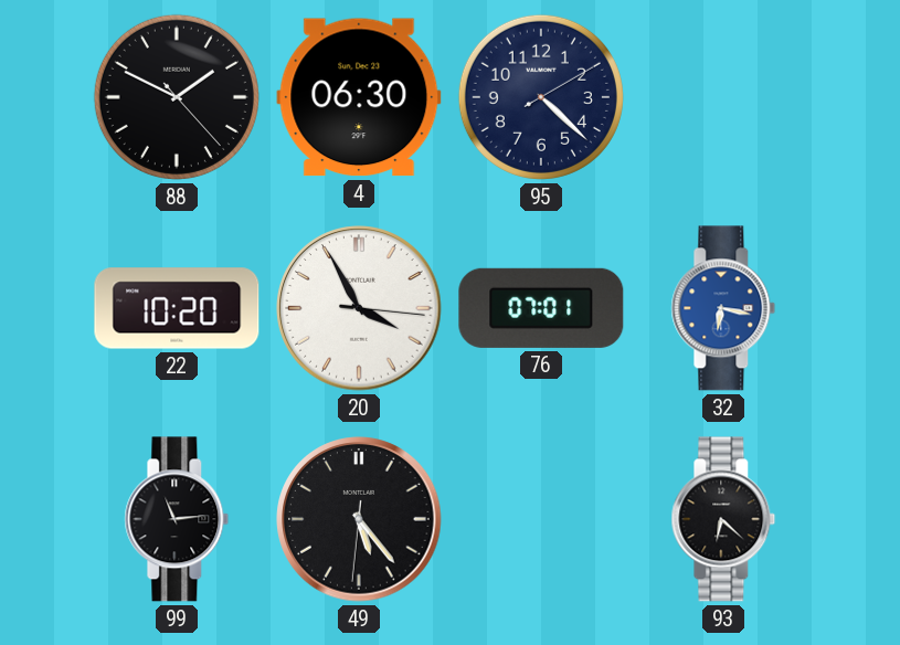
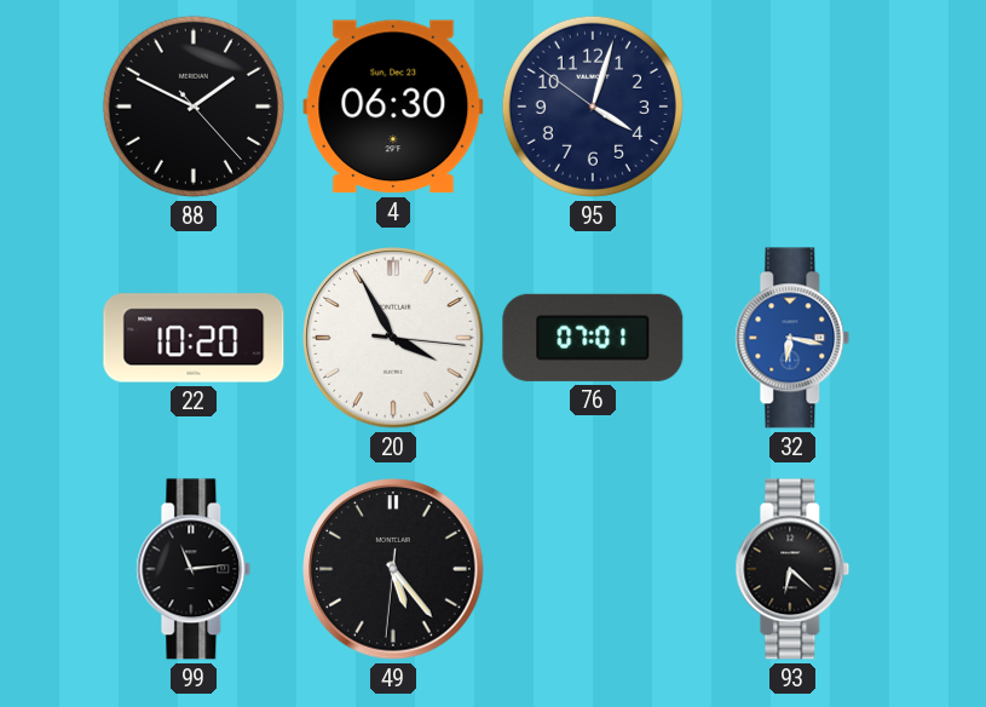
95: 4:22 -> 4:02
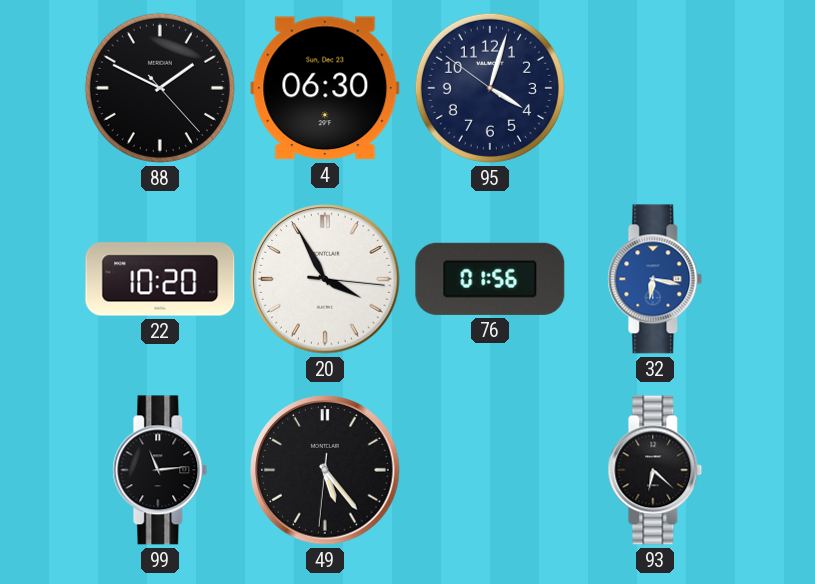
76: 07:01 -> 01:56
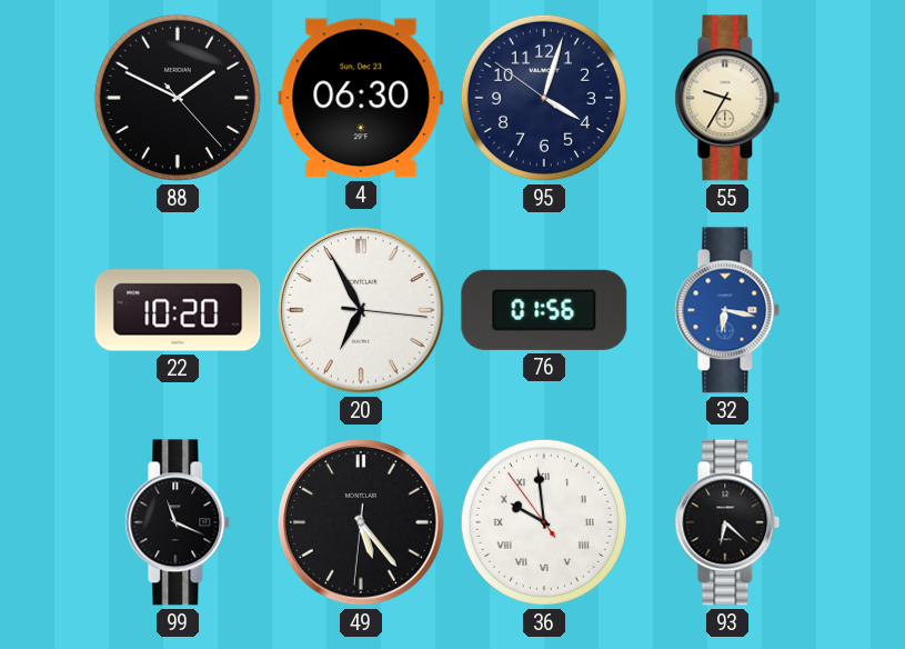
55: none -> 9:35
20: 3:55 -> 6:55
99: 11:14 -> 11:19
36: none -> 9:58
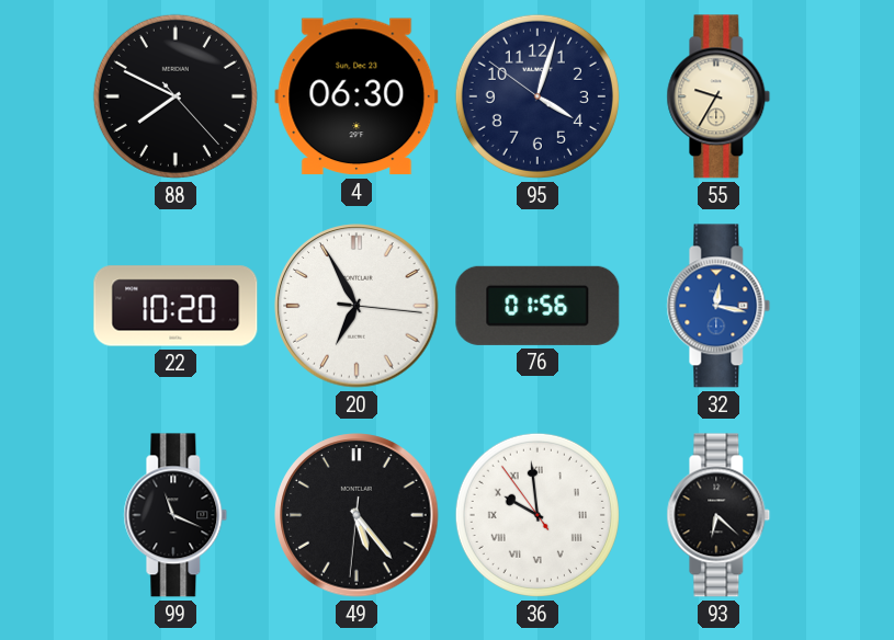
88: 1:49 -> 7:49
32: 6:17 -> 12:17
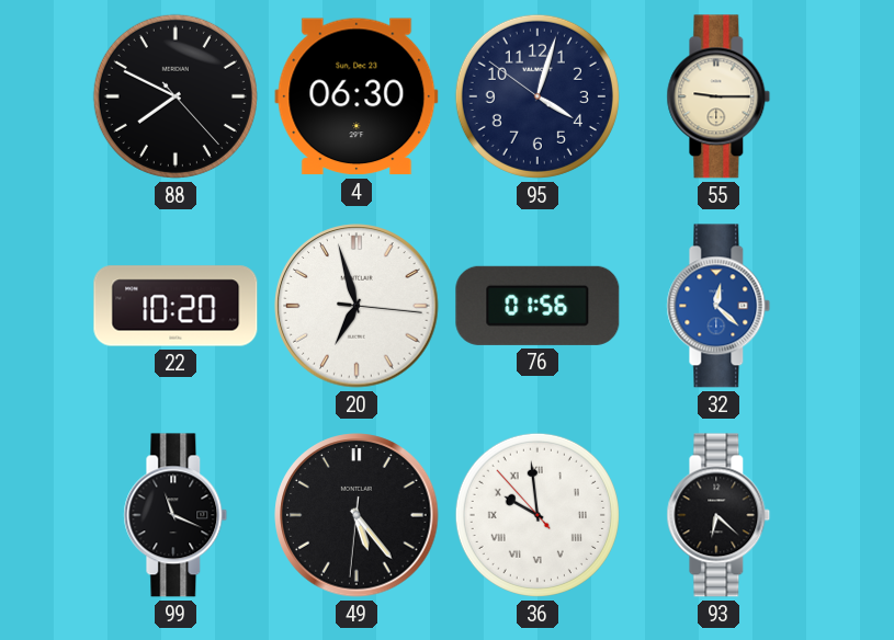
55: 9:35 -> 9:15
20: 6:55 -> 6:57
32: 12:17 -> 12:22
36: 9:58:54 -> 9:58:53
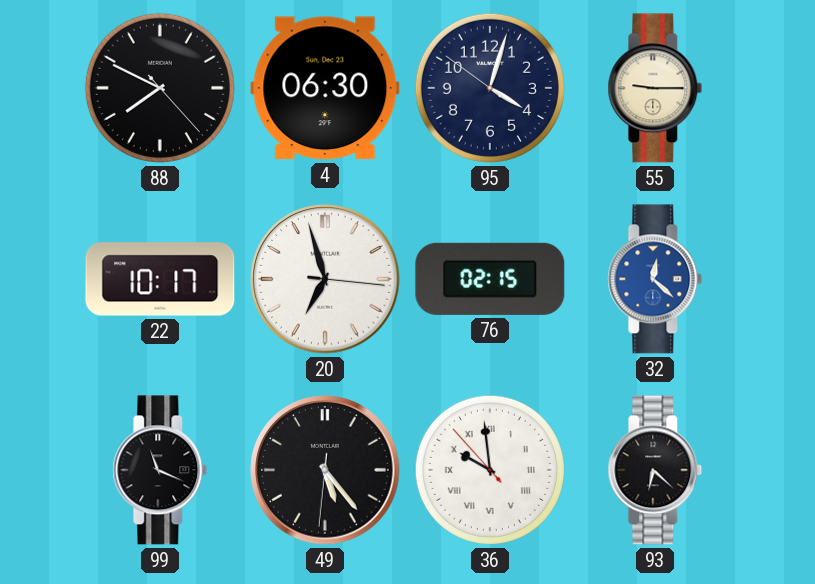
22: 10:20 -> 10:17
76: 01:56 -> 02:15
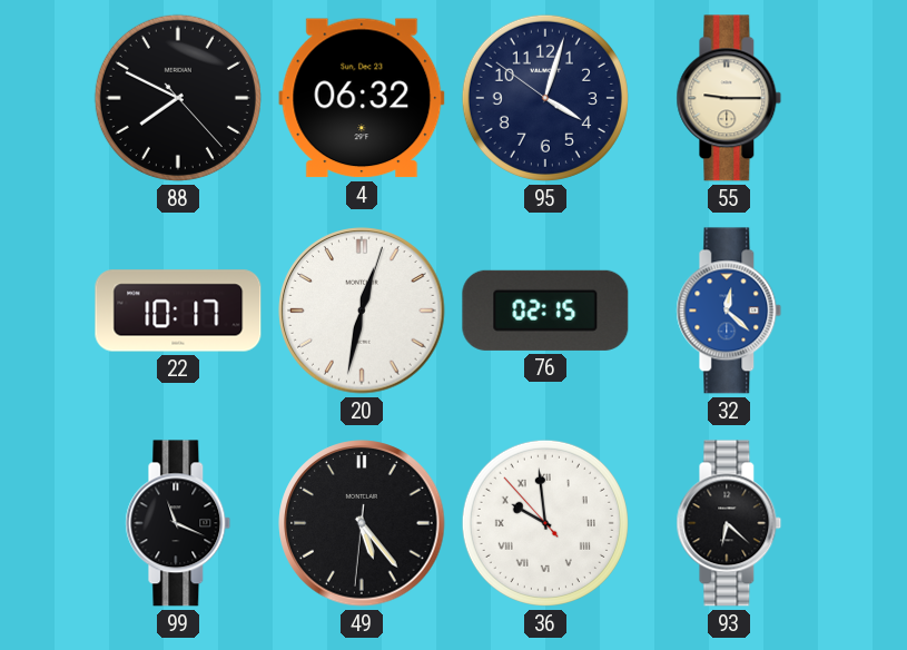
4: 06:30 -> 06:32
20: 6:57 -> 12:32
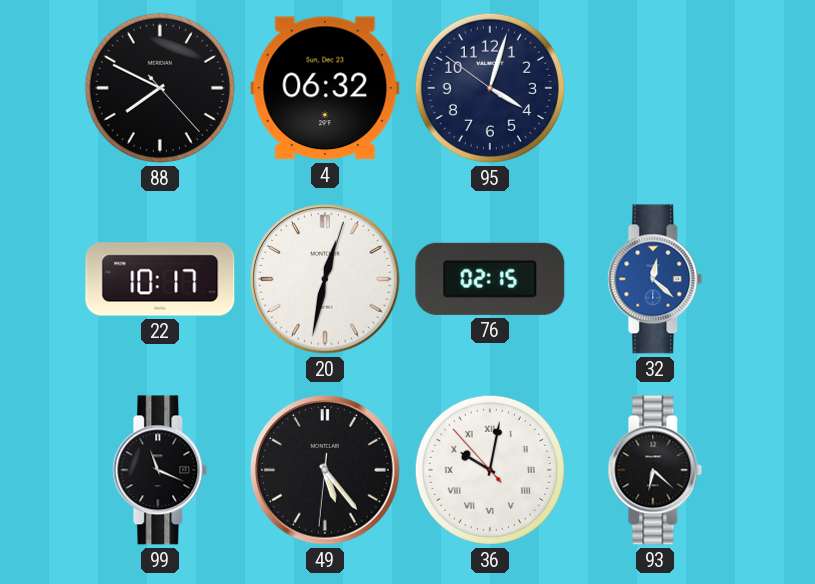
55: 9:15 -> none
36: 9:58 -> 10:01
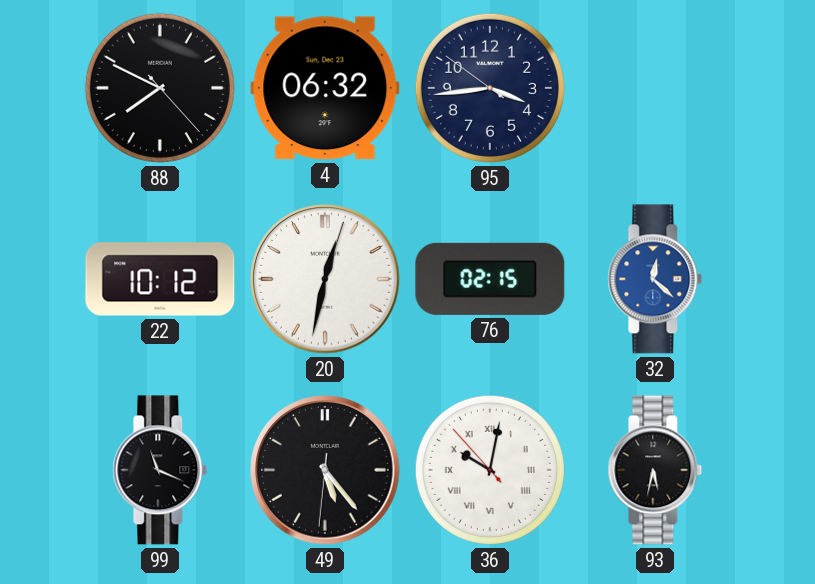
95: 4:02 -> 3:43
22: 10:17 -> 10:12
93: 6:22 -> 5:32
